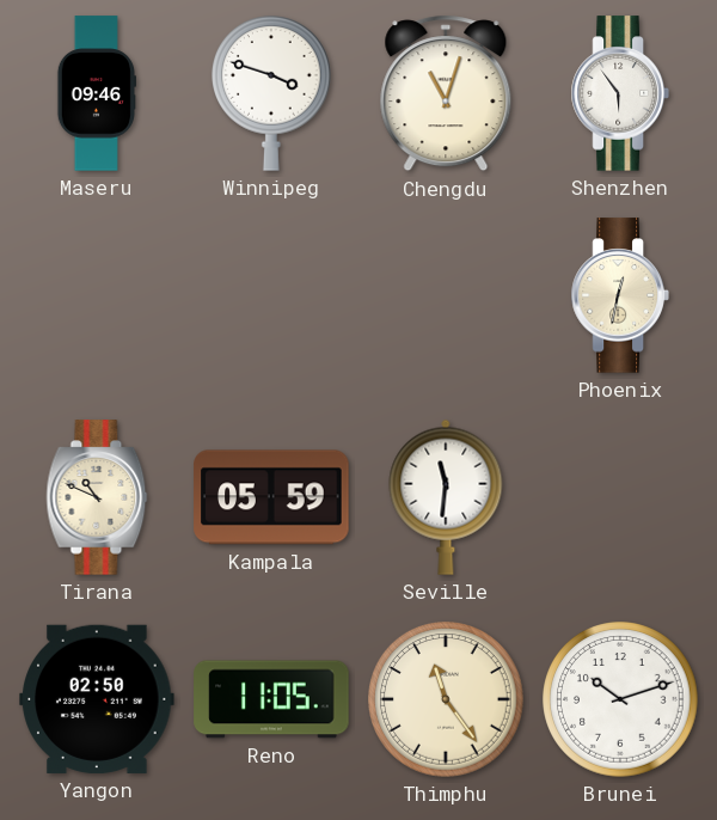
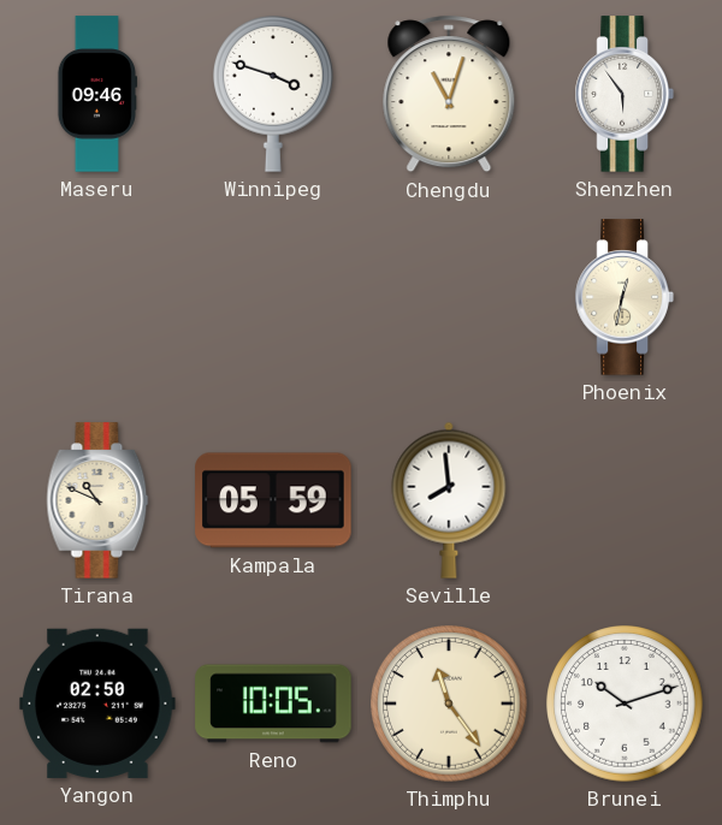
Seville: 11:31 -> 7:59
Reno: 11:05 -> 10:05
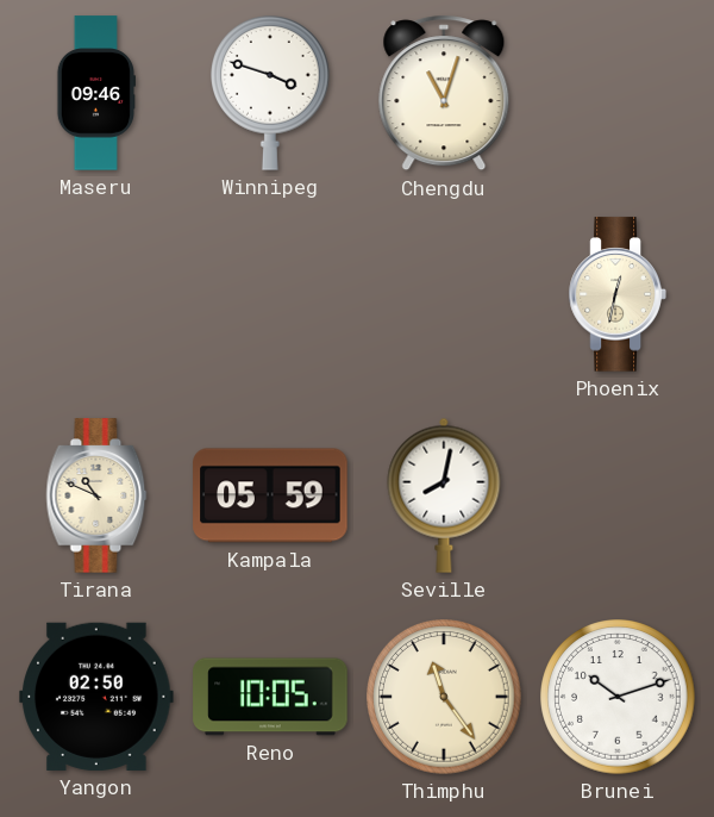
Shenzhen: 5:54 -> none
Seville: 7:59 -> 8:02
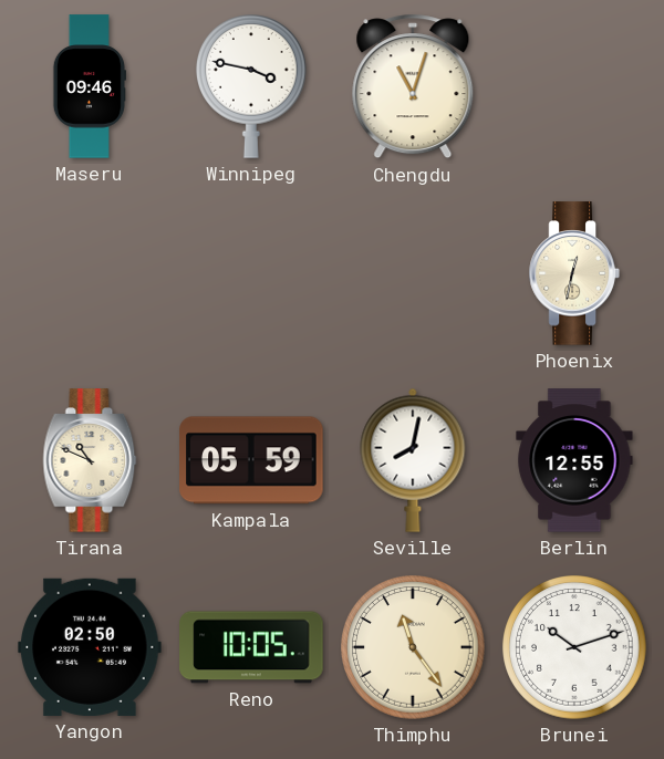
Winnipeg: 3:48 -> 3:47
Berlin: none -> 12:55
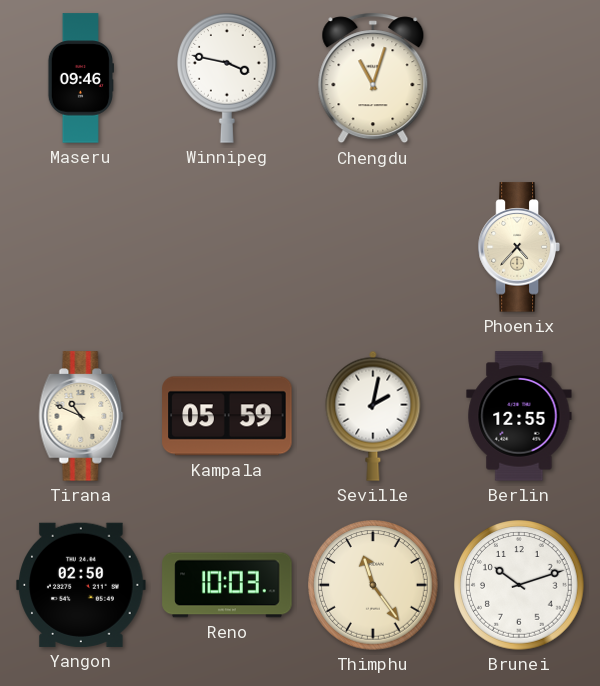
Phoenix: 12:32 -> 4:37
Seville: 8:02 -> 2:02
Reno: 10:05 -> 10:03
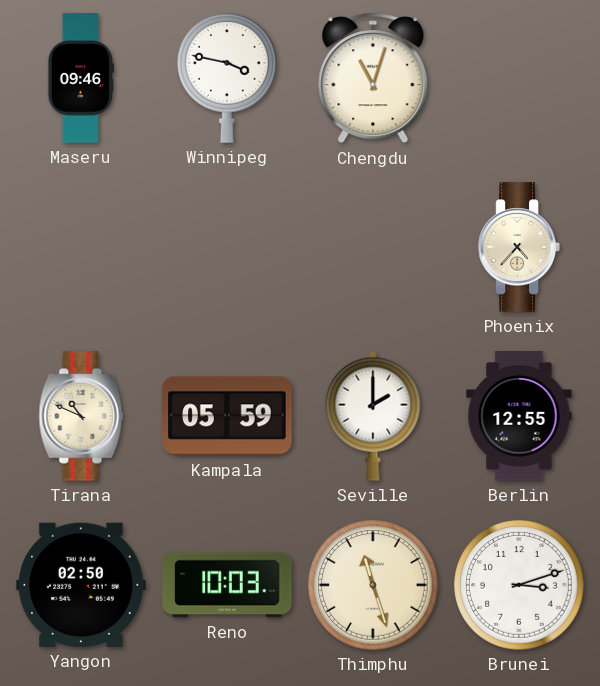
Seville: 2:02 -> 2:00
Thimphu: 11:24 -> 11:27
Brunei: 10:12 -> 3:12
